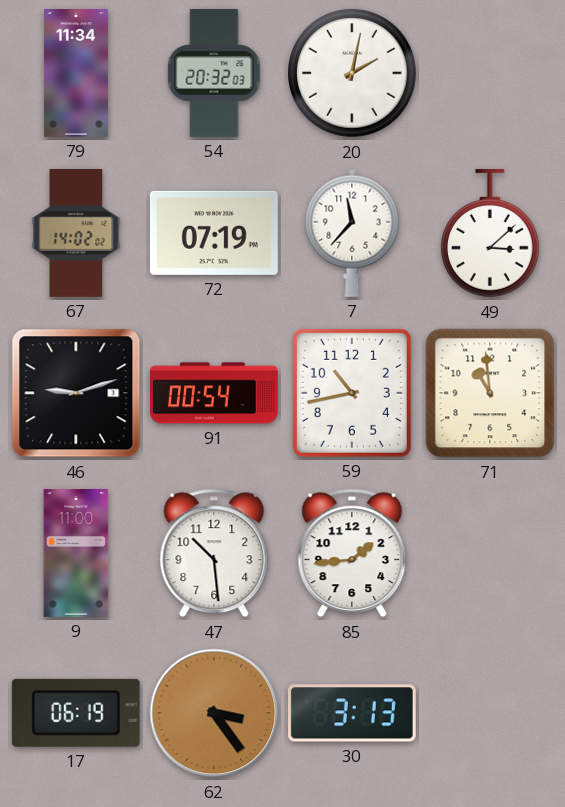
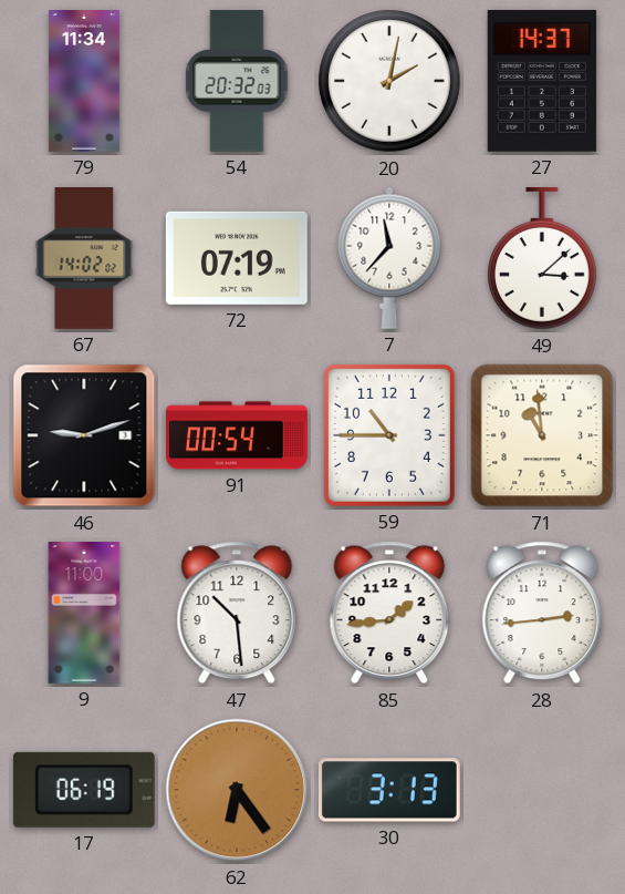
27: none -> 14:37
59: 10:43 -> 10:45
28: none -> 2:44
62: 3:24 -> 6:24
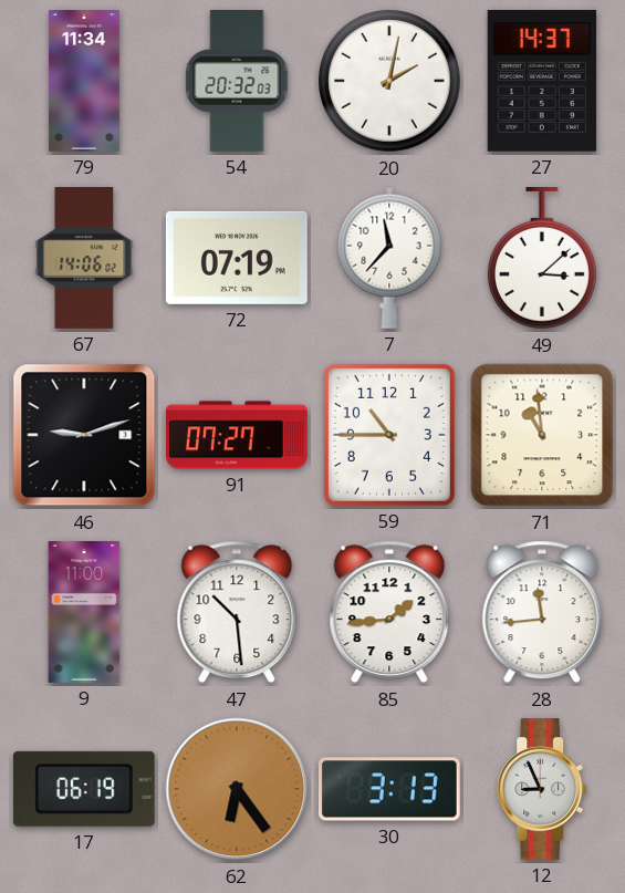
67: 14:02 -> 14:06
91: 00:54 -> 07:27
28: 2:44 -> 11:44
12: none -> 8:56
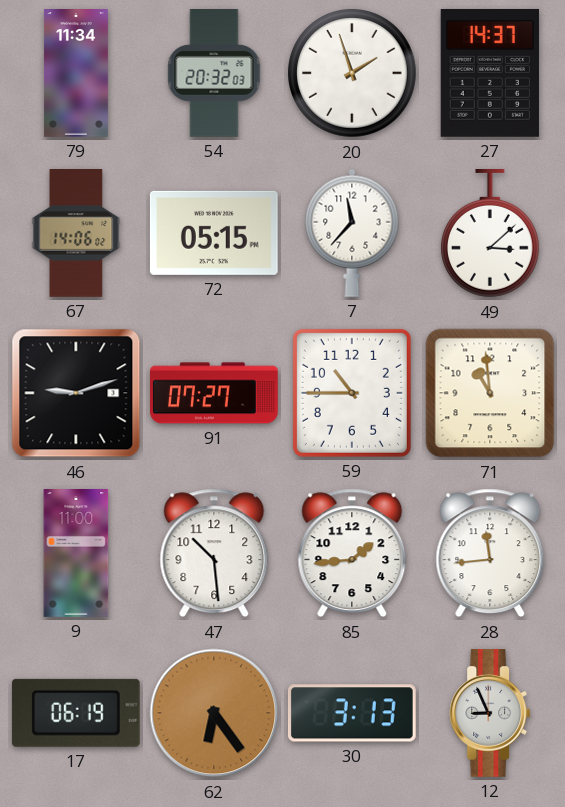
20: 2:02 -> 1:57
72: 07:19 -> 05:15
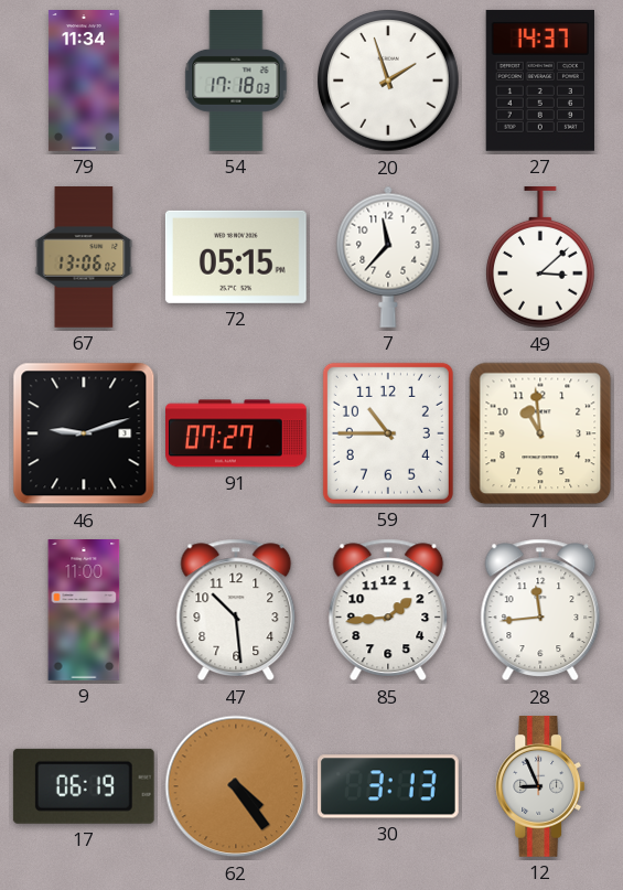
54: 20:32 -> 17:18
67: 14:06 -> 13:06
62: 6:24 -> 4:24
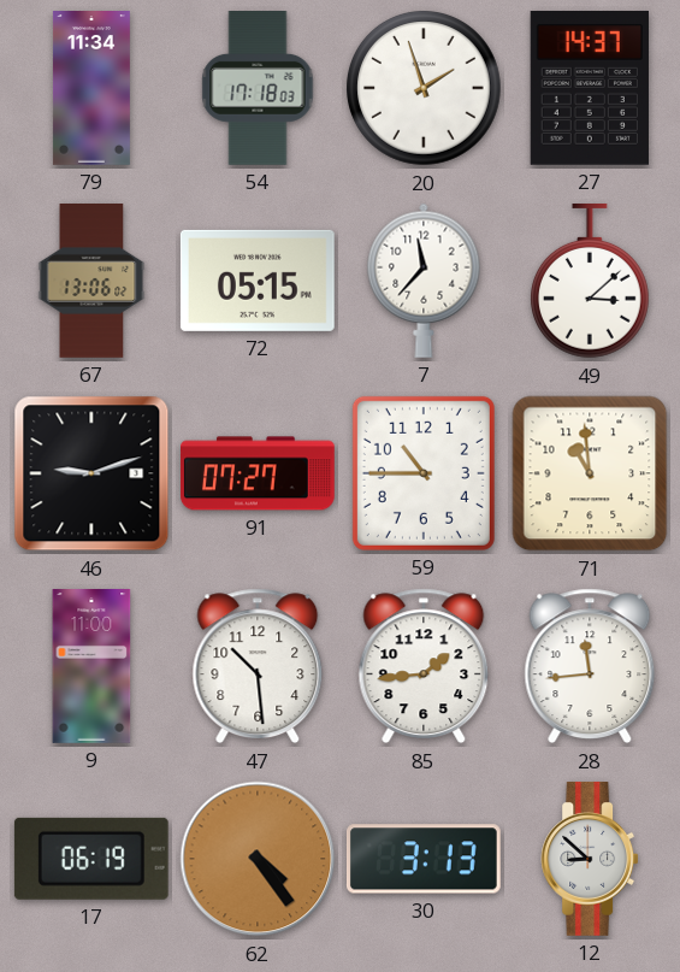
12: 8:56 -> 8:52
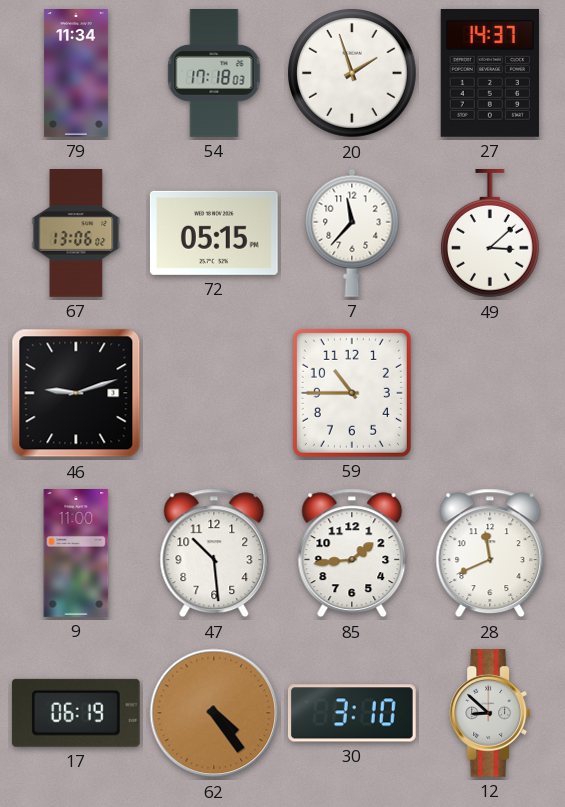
91: 07:27 -> none
71: 10:59 -> none
28: 11:44 -> 11:41
30: 3:13 -> 3:10
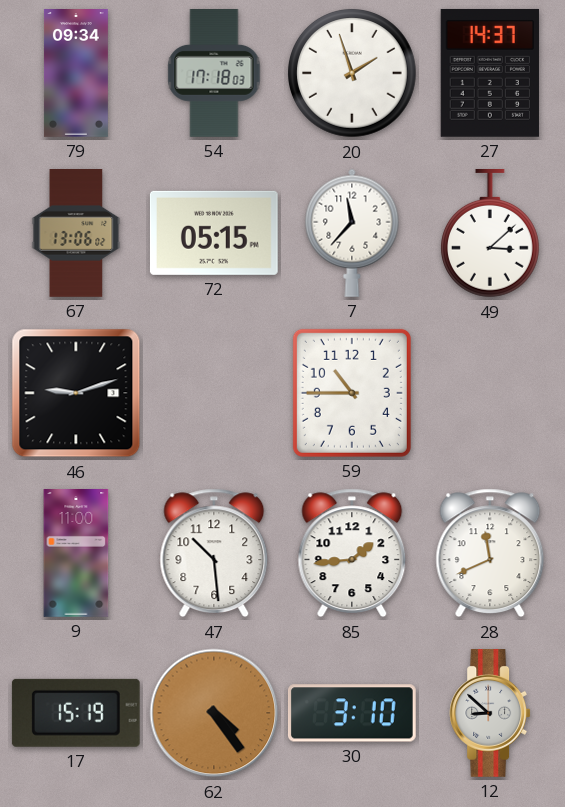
79: 11:34 -> 09:34
17: 06:19 -> 15:19
